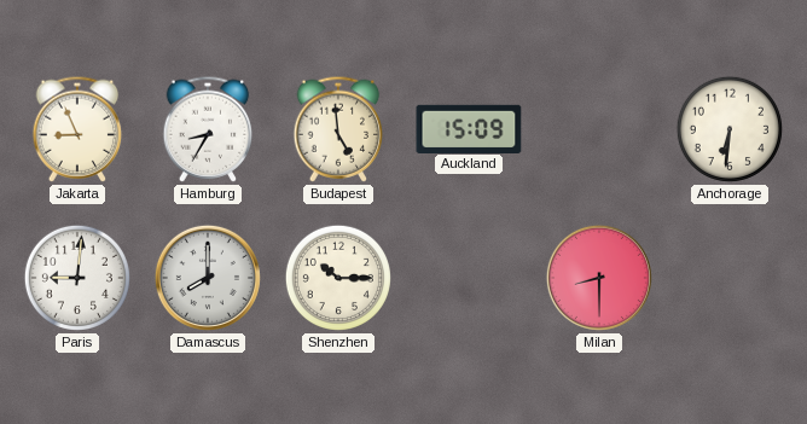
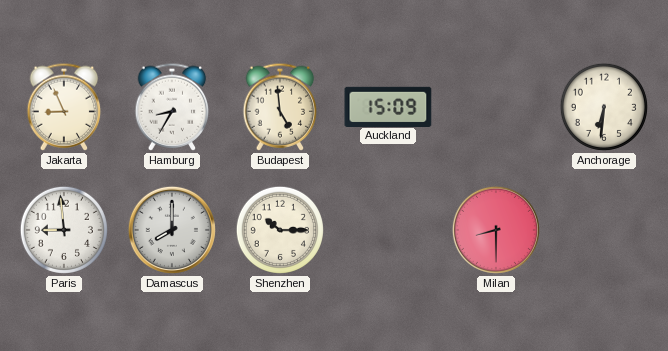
Paris: 9:01 -> 8:59
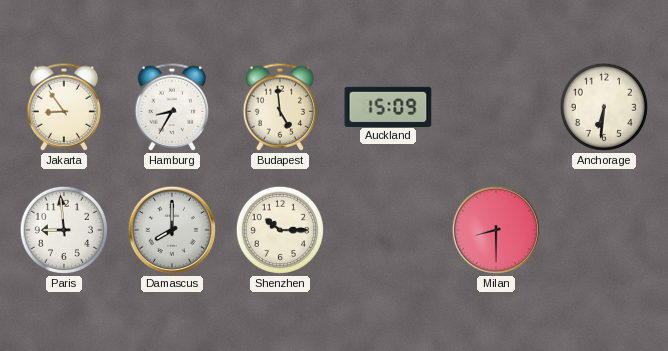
Jakarta: 8:56 -> 8:54
